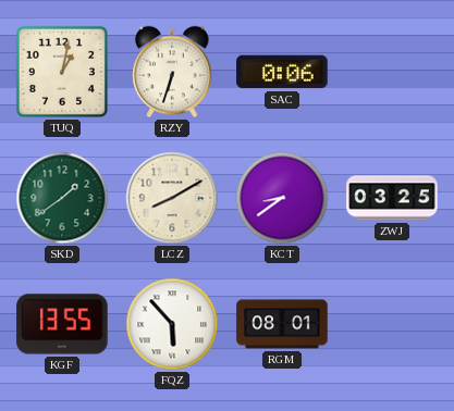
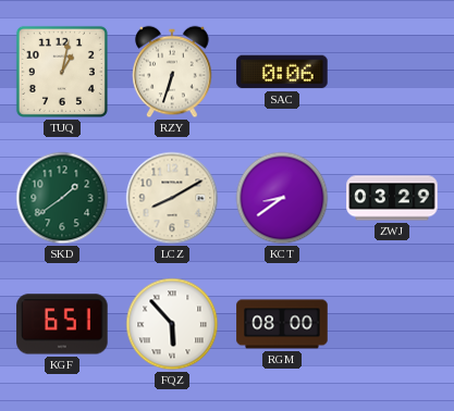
ZWJ: 03:25 -> 03:29
KGF: 13:55 -> 6:51
RGM: 08:01 -> 08:00
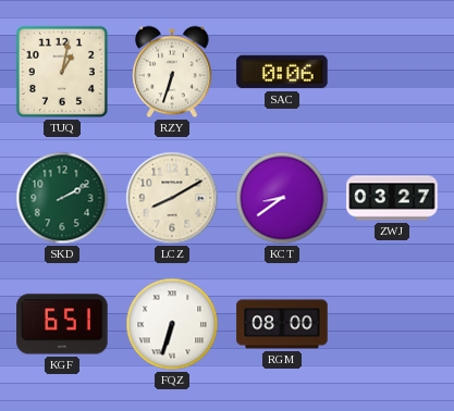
SKD: 1:39 -> 2:10
ZWJ: 03:29 -> 03:27
FQZ: 5:53 -> 6:33
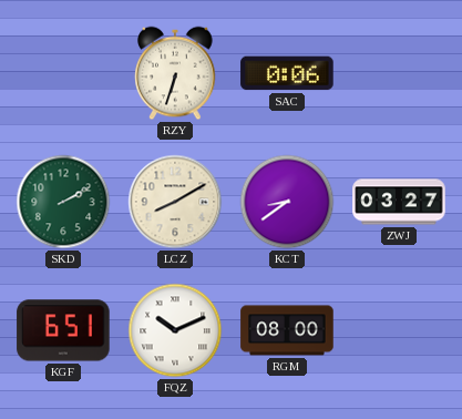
TUQ: 1:02 -> none
FQZ: 6:33 -> 10:11
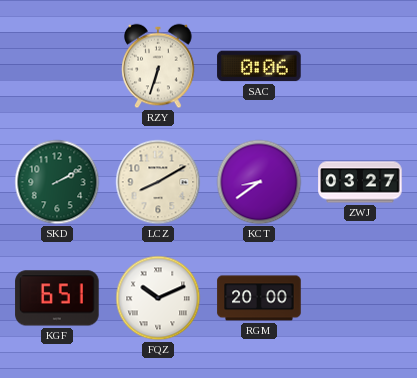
RGM: 08:00 -> 20:00
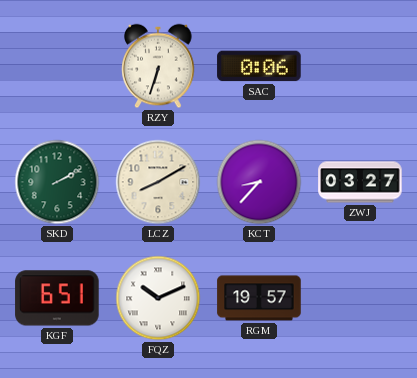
KCT: 8:39 -> 8:37
RGM: 20:00 -> 19:57
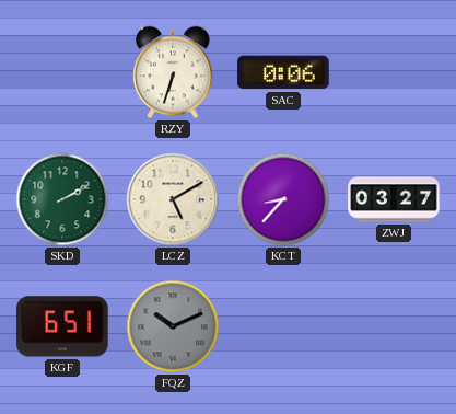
LCZ: 8:10 -> 5:10
FQZ dial: white -> grey
RGM: 19:57 -> none
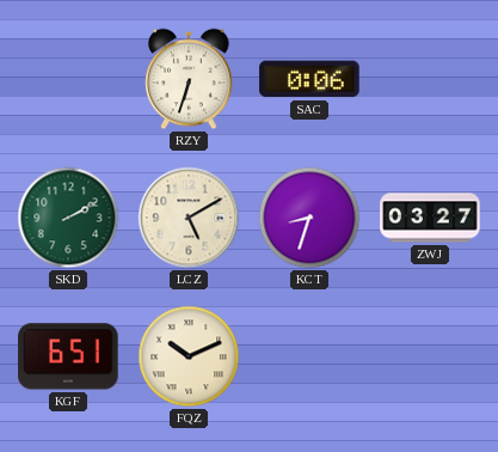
KCT: 8:37 -> 8:33
FQZ dial: grey -> cream
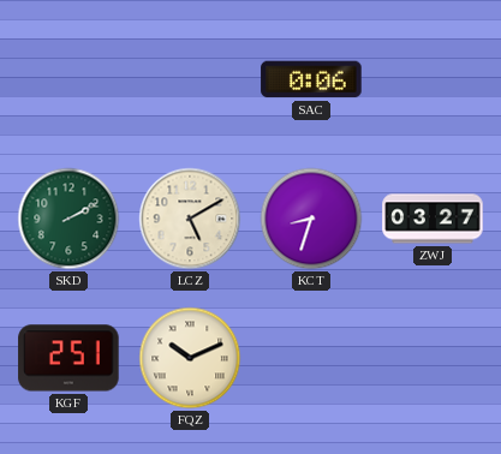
RZY: 6:33 -> none
KGF: 6:51 -> 2:51
